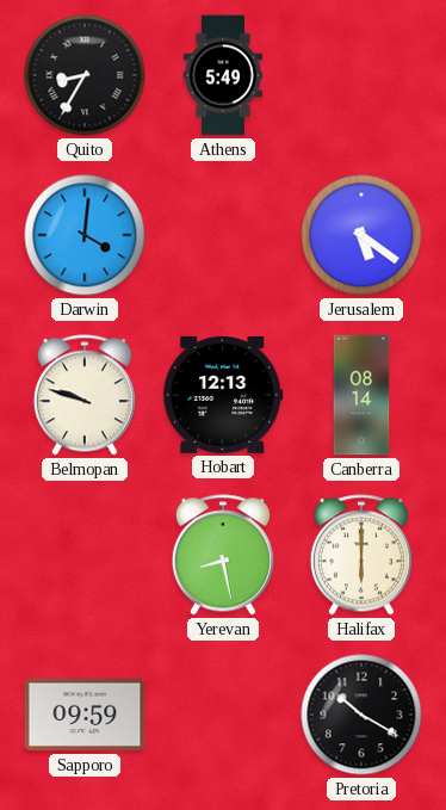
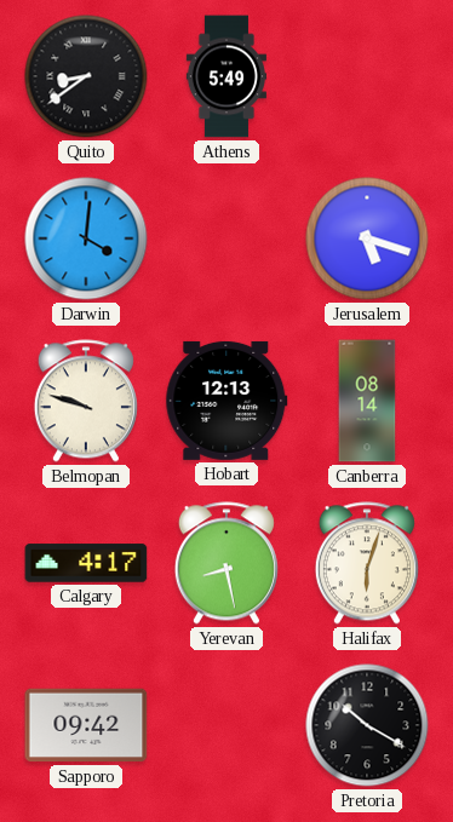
Quito: 8:35 -> 8:39
Jerusalem: 5:21 -> 5:18
Calgary: none -> 4:17
Halifax: 6:00 -> 6:03
Sapporo: 09:59 -> 09:42
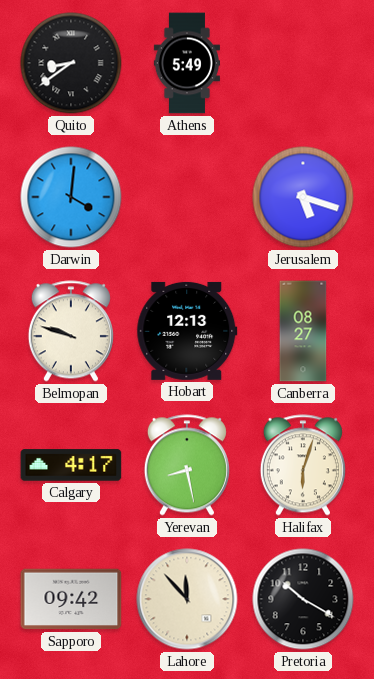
Canberra: 08:14 -> 08:27
Lahore: none -> 11:53
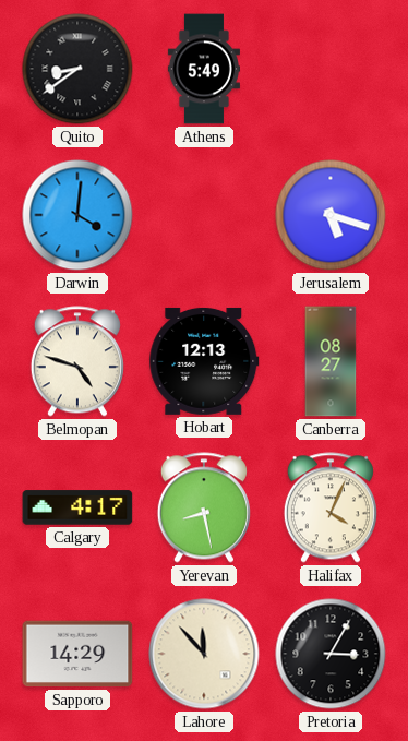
Belmopan: 9:48 -> 4:48
Halifax: 6:03 -> 4:04
Sapporo: 09:42 -> 14:29
Pretoria: 10:20 -> 3:05
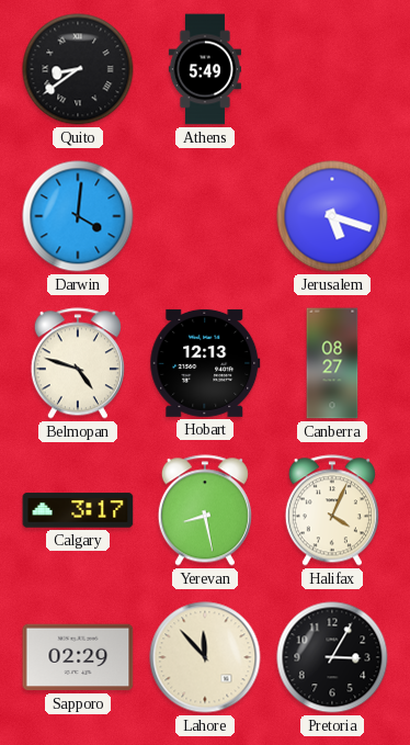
Calgary: 4:17 -> 3:17
Sapporo: 14:29 -> 02:29
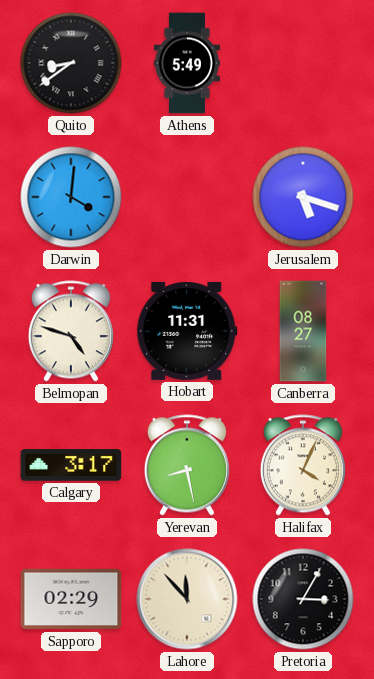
Hobart: 12:13 -> 11:31
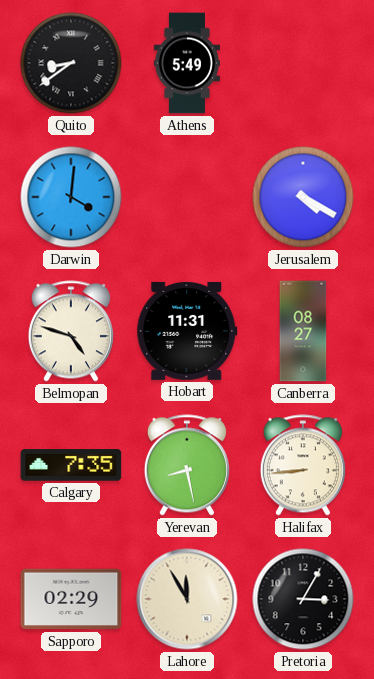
Jerusalem: 5:18 -> 4:20
Calgary: 3:17 -> 7:35
Halifax: 4:04 -> 8:44
Lahore: 11:53 -> 11:55
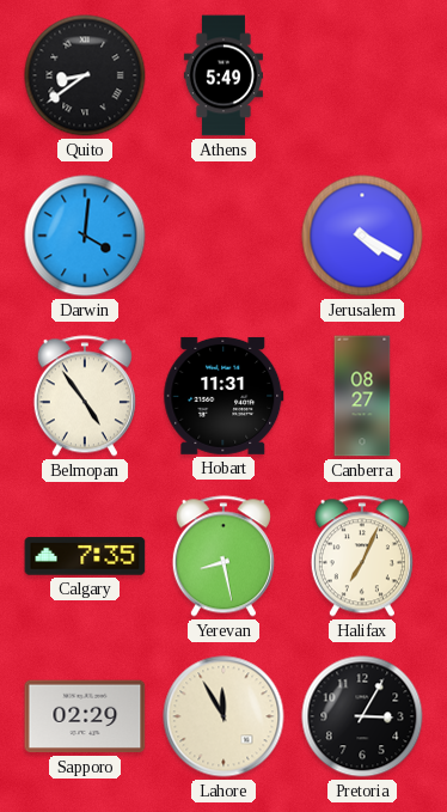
Belmopan: 4:48 -> 4:54
Halifax: 8:44 -> 7:04
